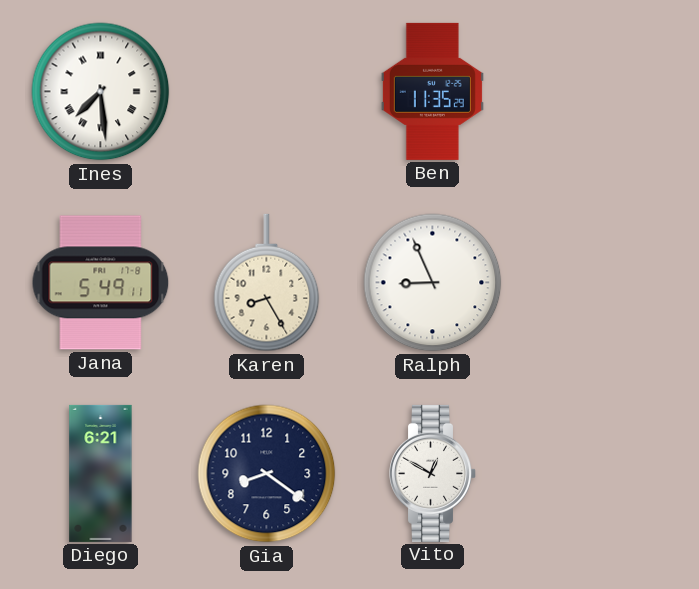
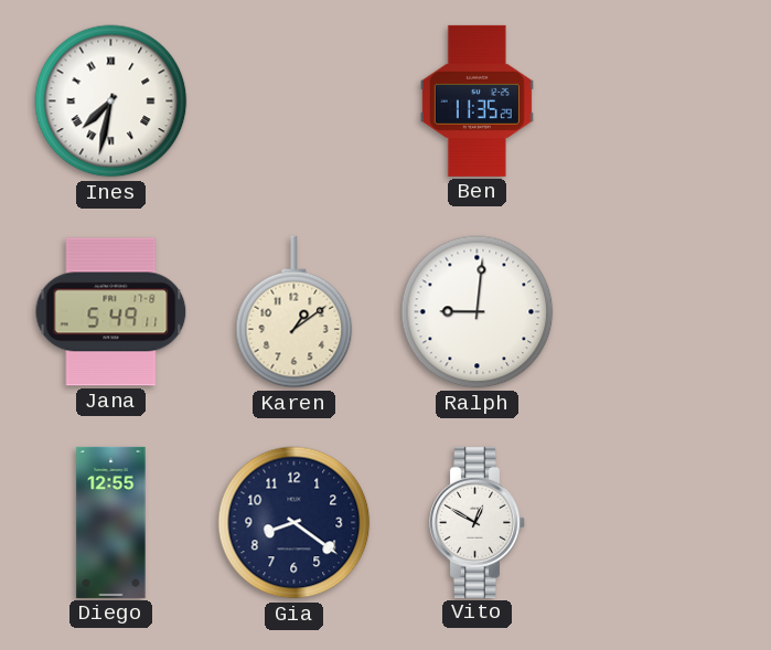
Ines: 7:29 -> 7:32
Karen: 8:25 -> 1:09
Ralph: 8:56 -> 9:01
Diego: 6:21 -> 12:55
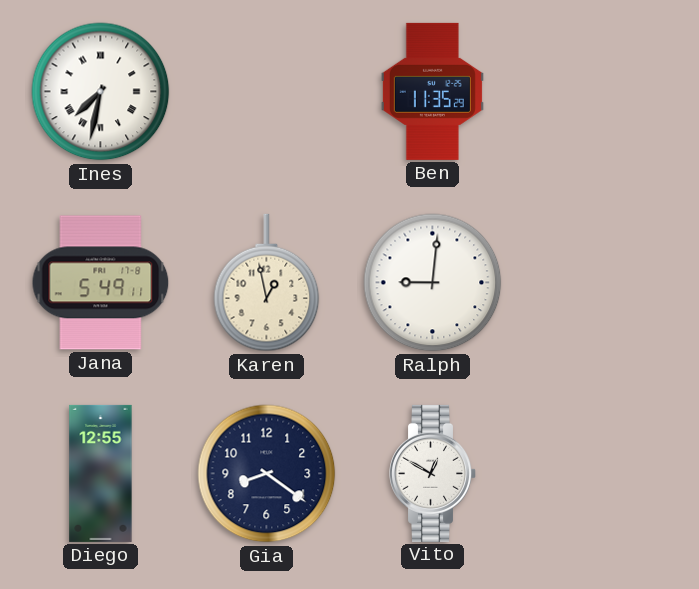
Karen: 1:09 -> 12:58
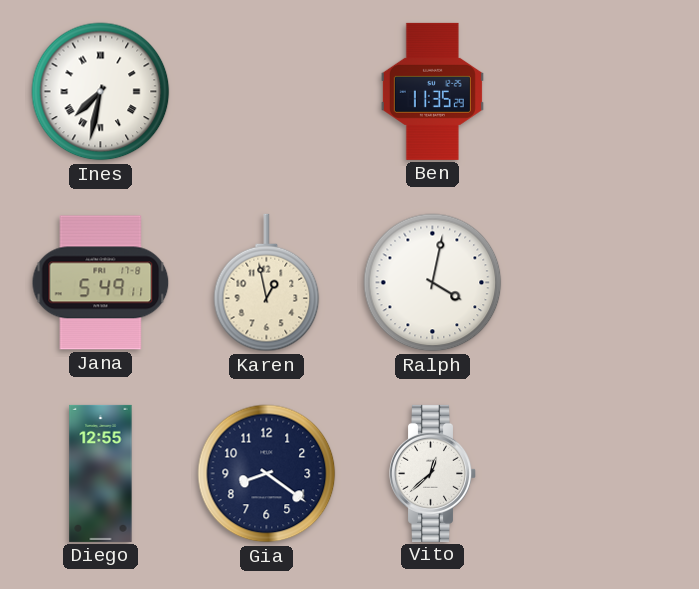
Ralph: 9:01 -> 4:02
Vito: 12:50 -> 12:38
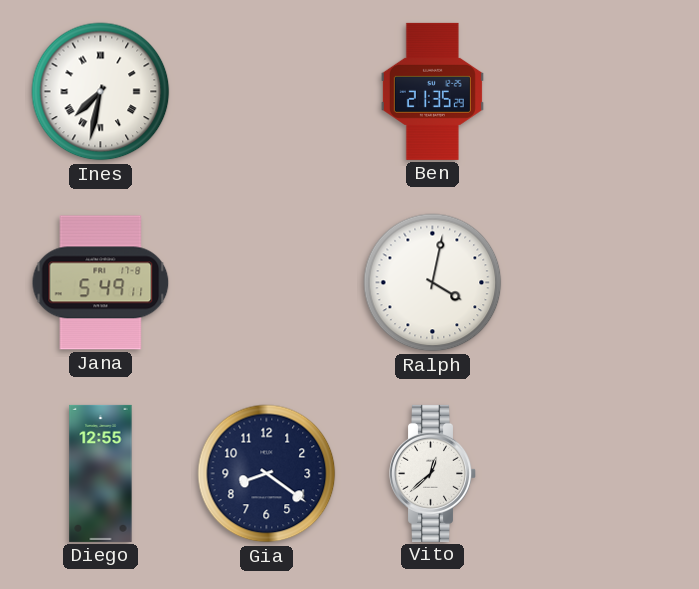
Ben: 11:35 -> 21:35
Karen: 12:58 -> none
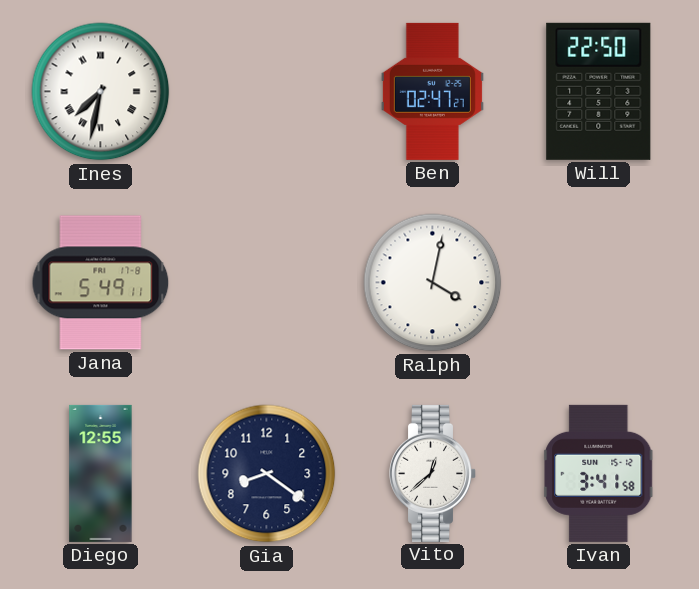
Ben: 21:35 -> 02:47
Will: none -> 22:50
Ivan: none -> 3:41
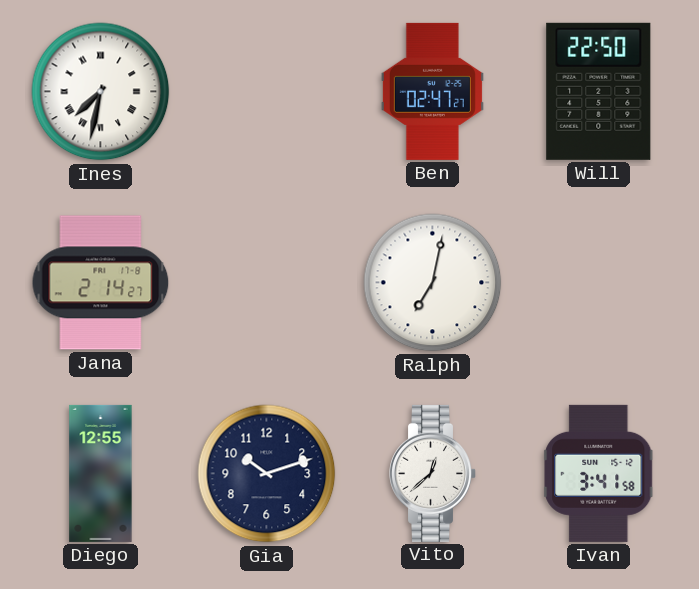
Jana: 5:49 -> 2:14
Ralph: 4:02 -> 7:02
Gia: 8:21 -> 10:12
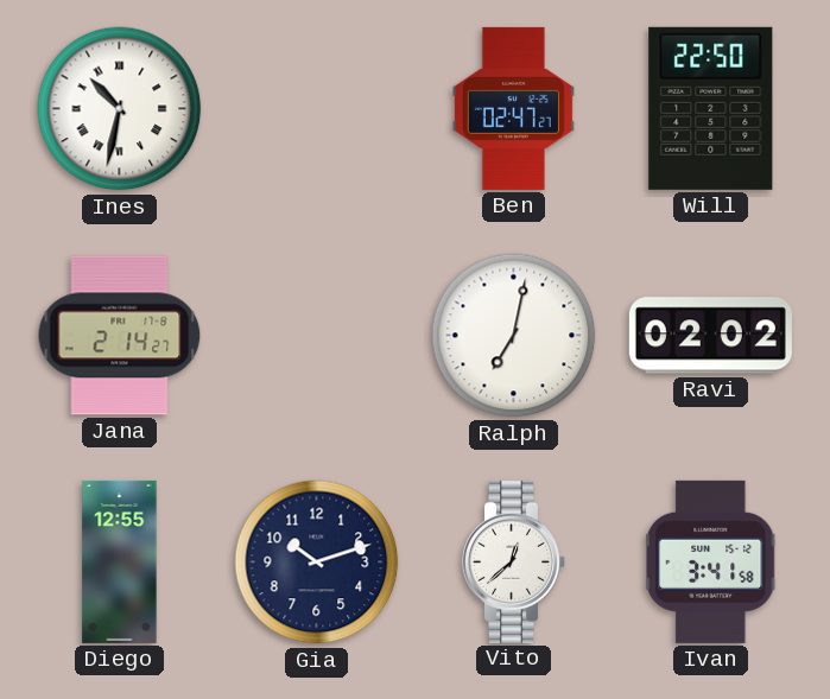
Ines: 7:32 -> 10:32
Ravi: none -> 02:02
